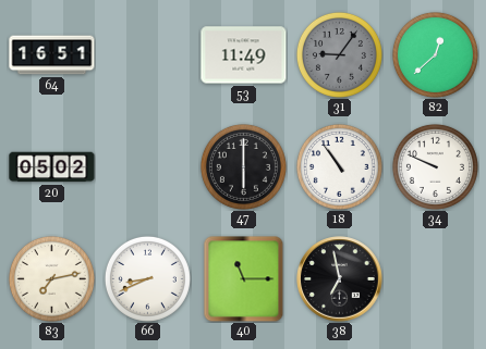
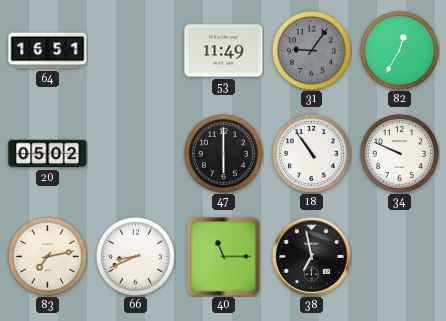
82: 12:38 -> 12:35
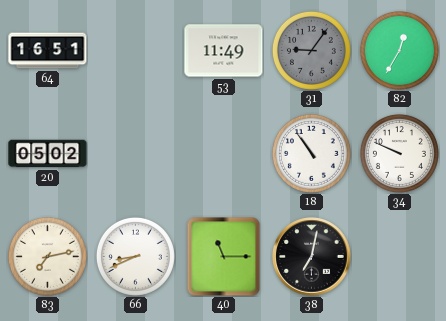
47: 6:00 -> none
38: 6:58 -> 7:02
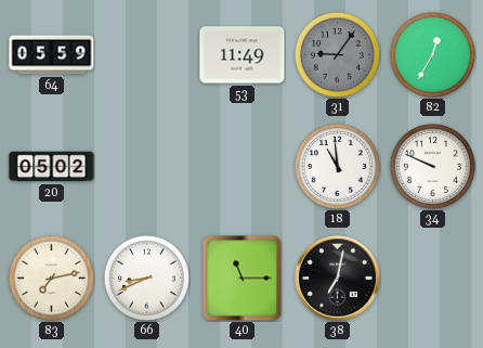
64: 16:51 -> 05:59
18: 10:54 -> 10:59
